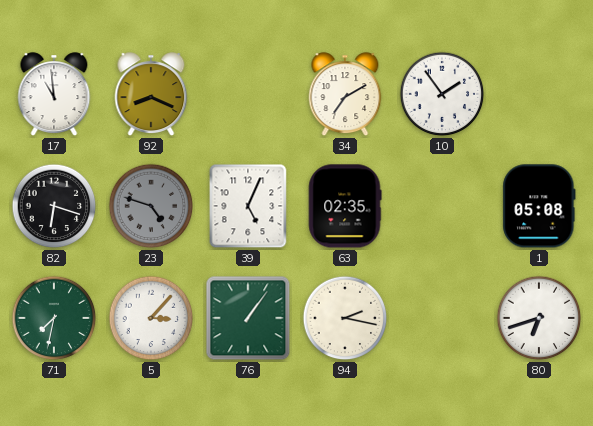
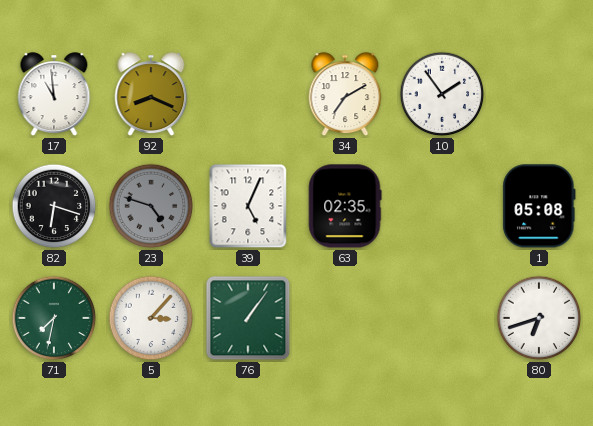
94: 2:17 -> none
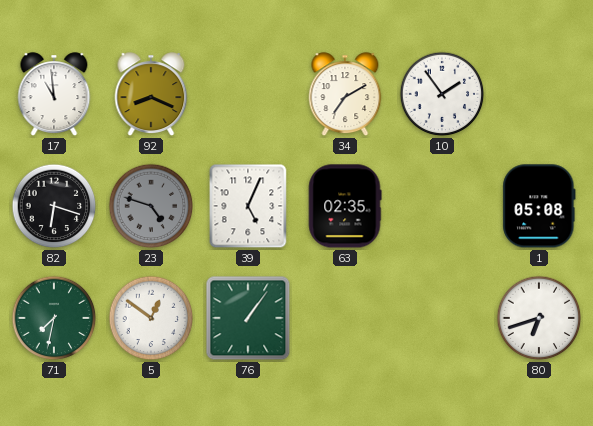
5: 3:07 -> 12:51
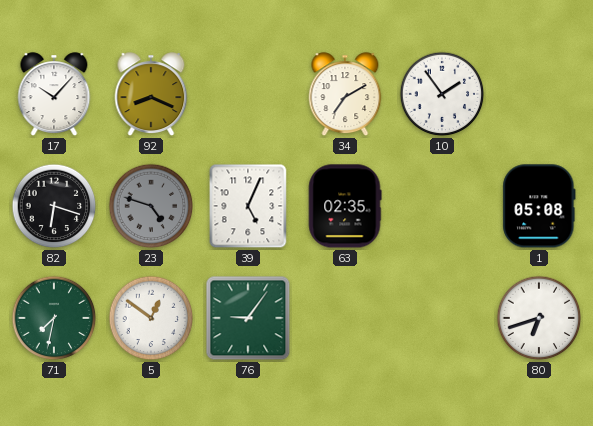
17: 10:59 -> 10:07
76: 1:06 -> 9:06
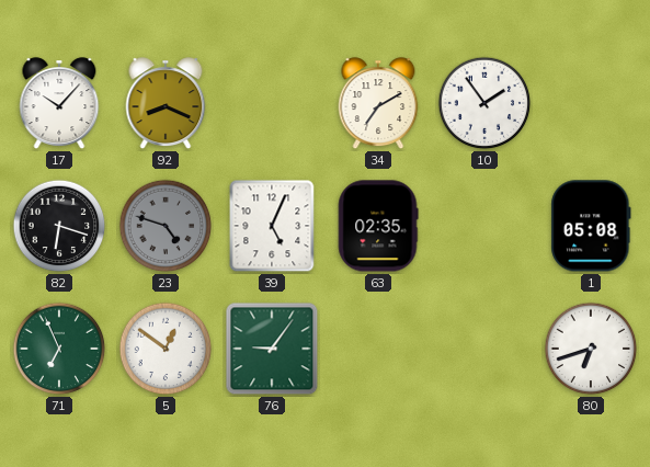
71: 7:32 -> 6:56
